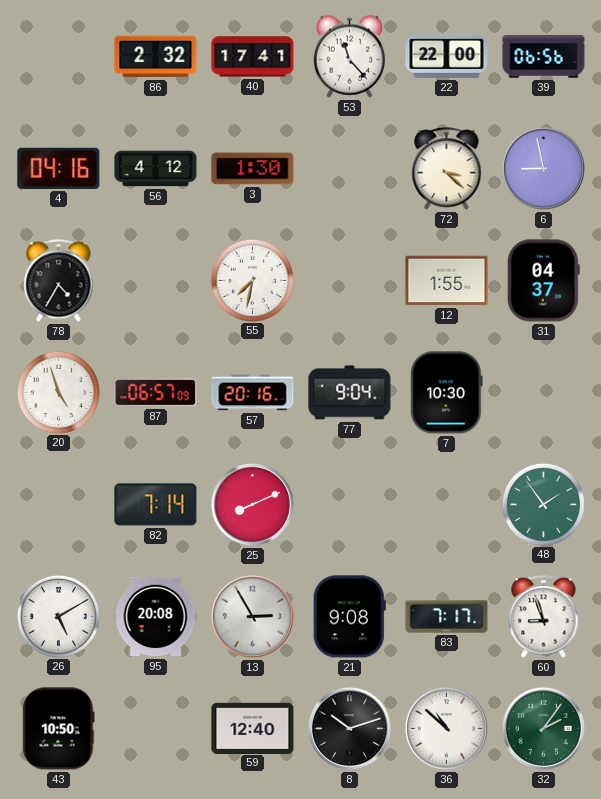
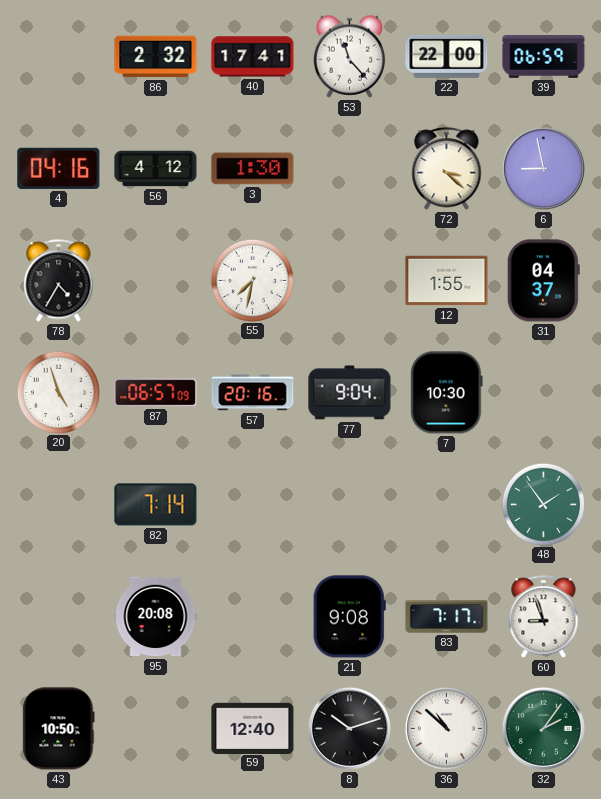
39: 06:56 -> 06:59
25: 8:11 -> none
26: 5:10 -> none
13: 2:55 -> none
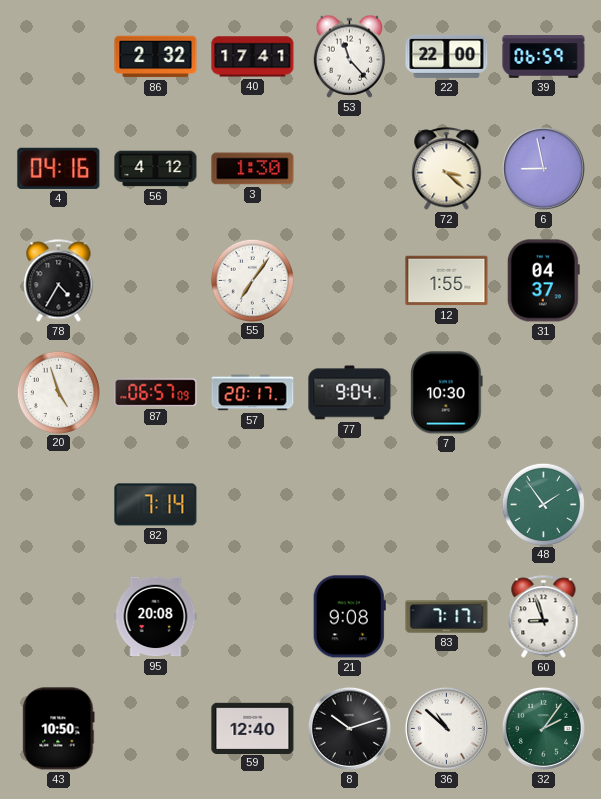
55: 7:32 -> 7:06
57: 20:16 -> 20:17
